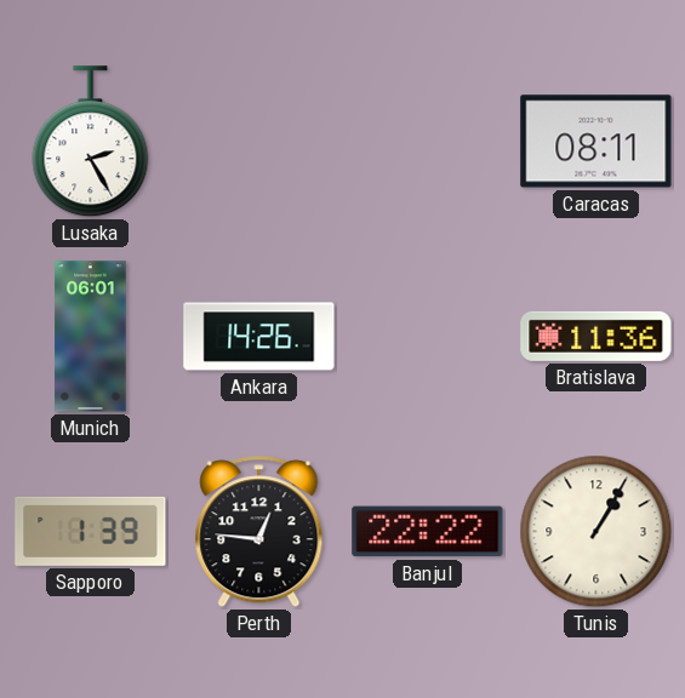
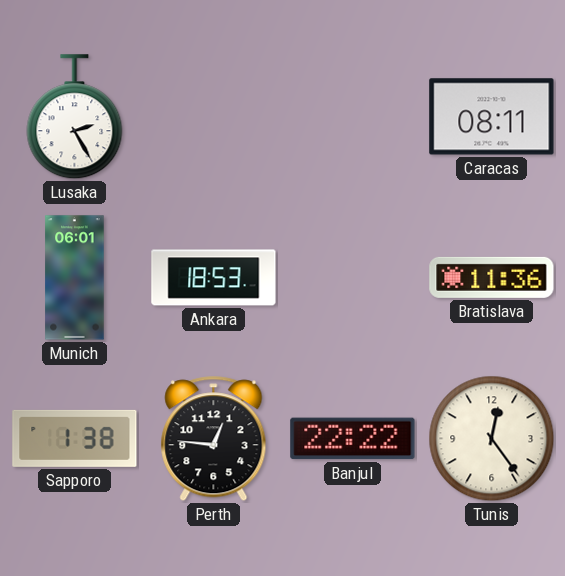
Ankara: 14:26 -> 18:53
Sapporo: 1:39 -> 1:38
Tunis: 1:05 -> 12:24
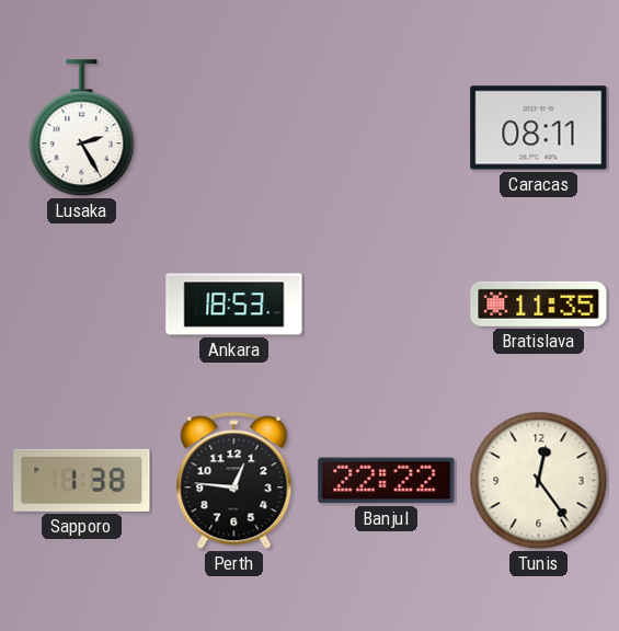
Munich: 06:01 -> none
Bratislava: 11:36 -> 11:35
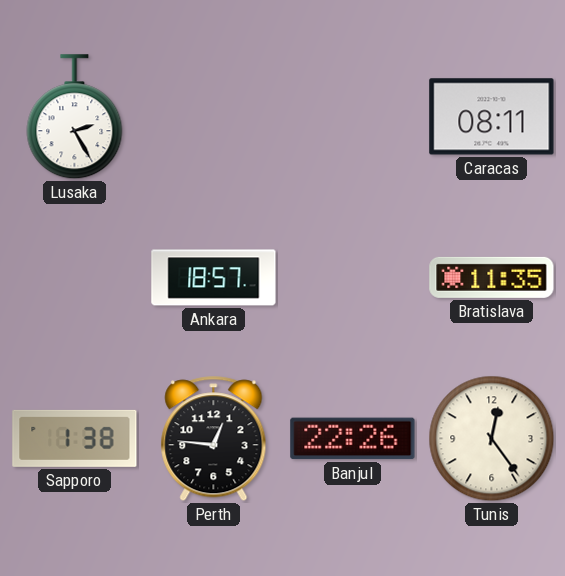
Ankara: 18:53 -> 18:57
Banjul: 22:22 -> 22:26
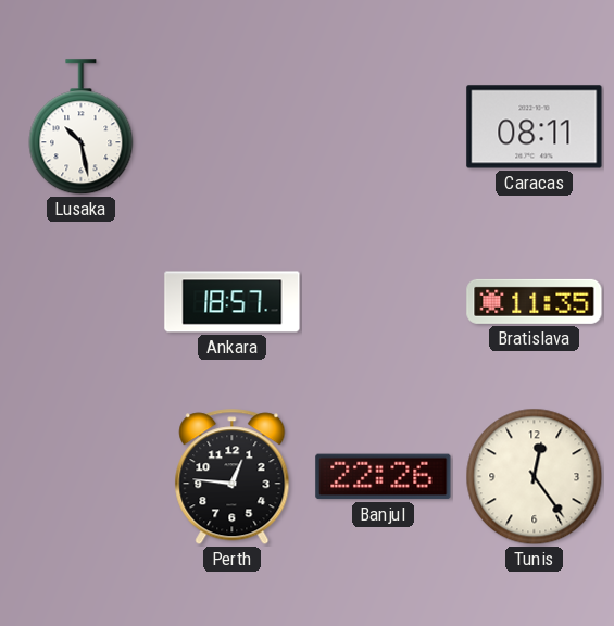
Lusaka: 2:25 -> 10:28
Sapporo: 1:38 -> none
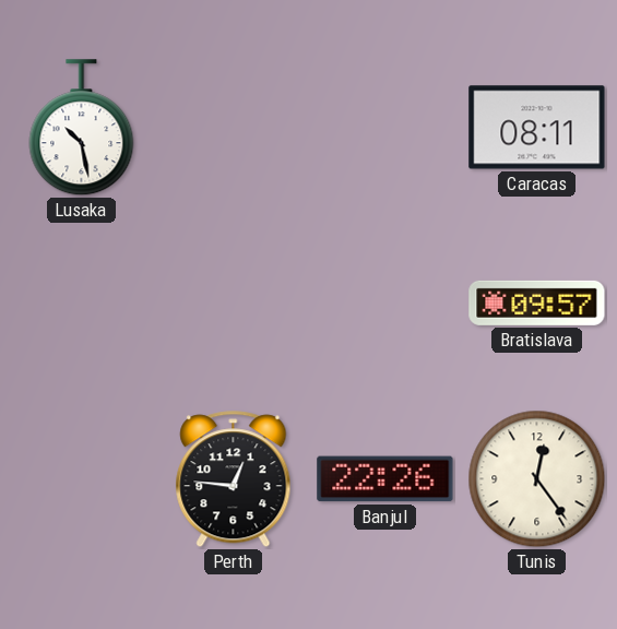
Ankara: 18:57 -> none
Bratislava: 11:35 -> 09:57
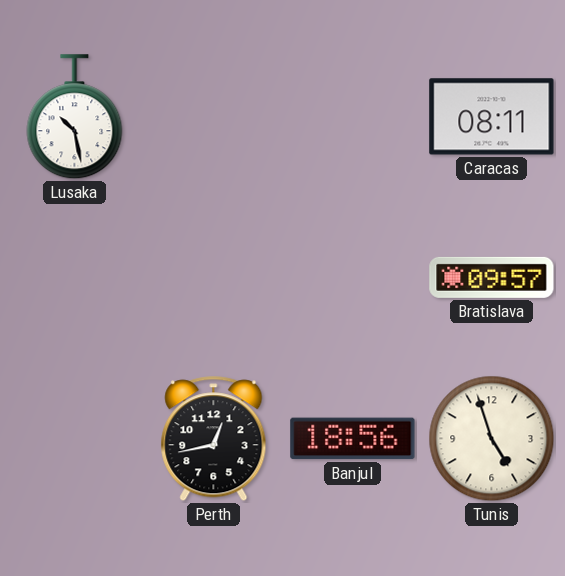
Perth: 12:46 -> 12:43
Banjul: 22:26 -> 18:56
Tunis: 12:24 -> 4:57
